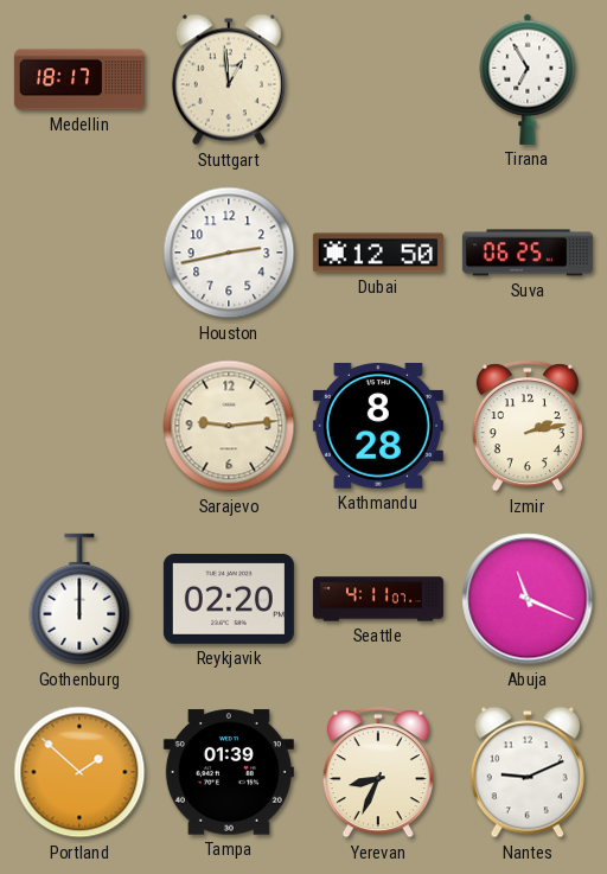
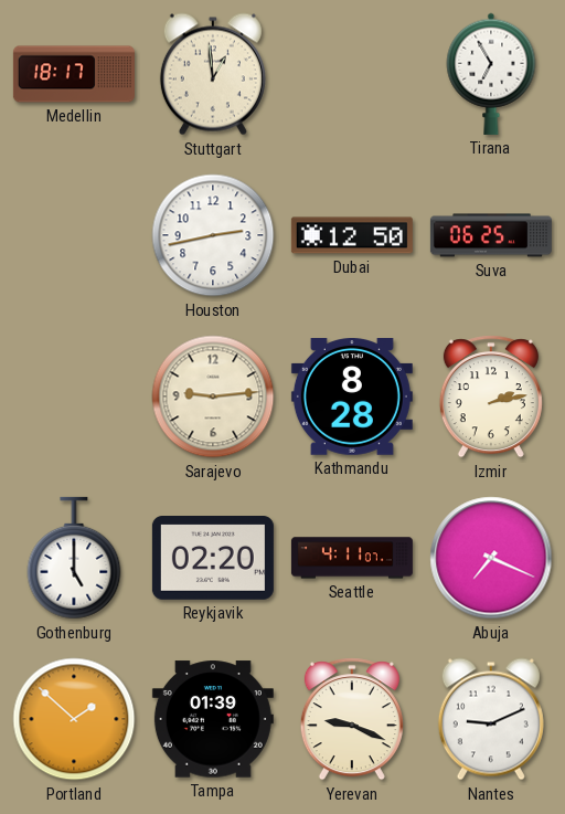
Gothenburg: 12:00 -> 5:00
Abuja: 11:19 -> 7:19
Yerevan: 8:34 -> 9:19
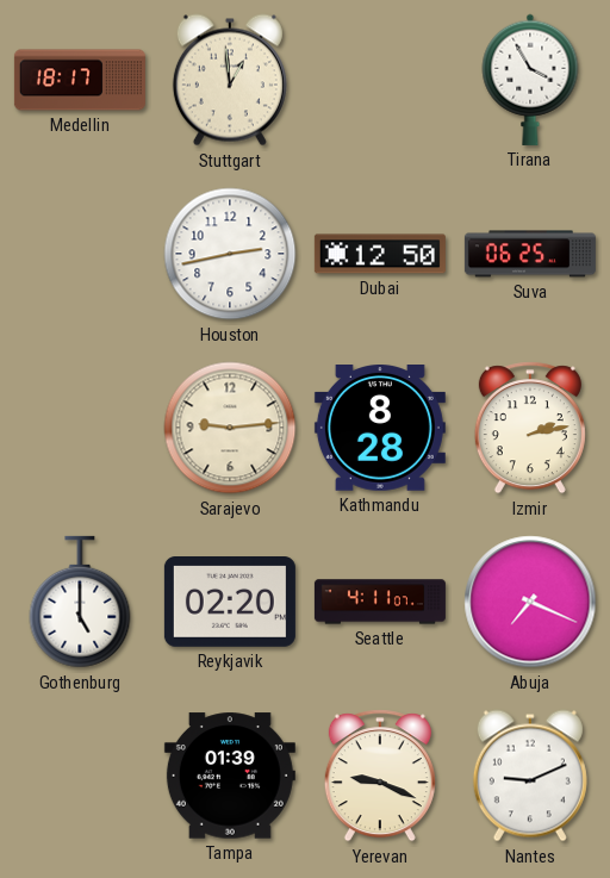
Tirana: 6:55 -> 3:55
Portland: 1:52 -> none
